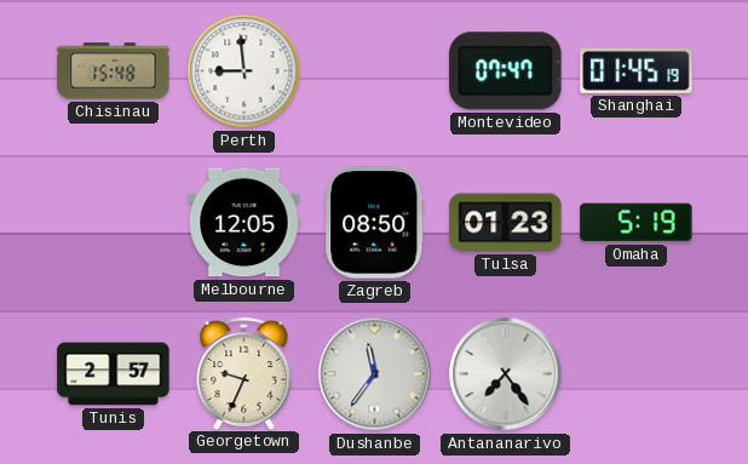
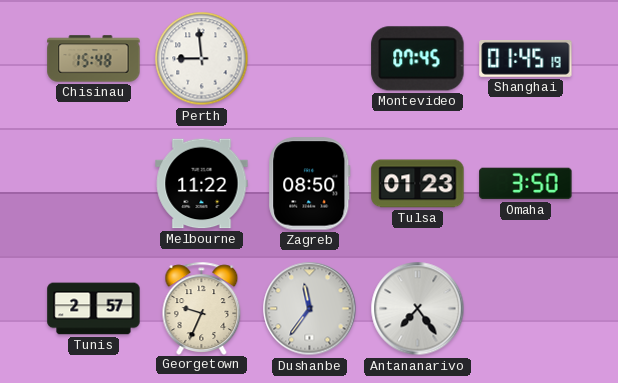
Montevideo: 07:47 -> 07:45
Melbourne: 12:05 -> 11:22
Omaha: 5:19 -> 3:50
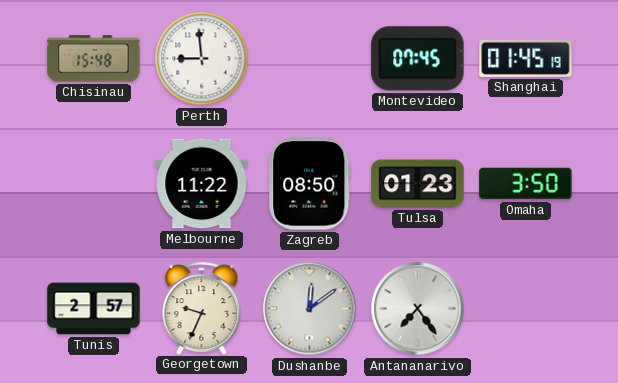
Dushanbe: 11:36 -> 12:09
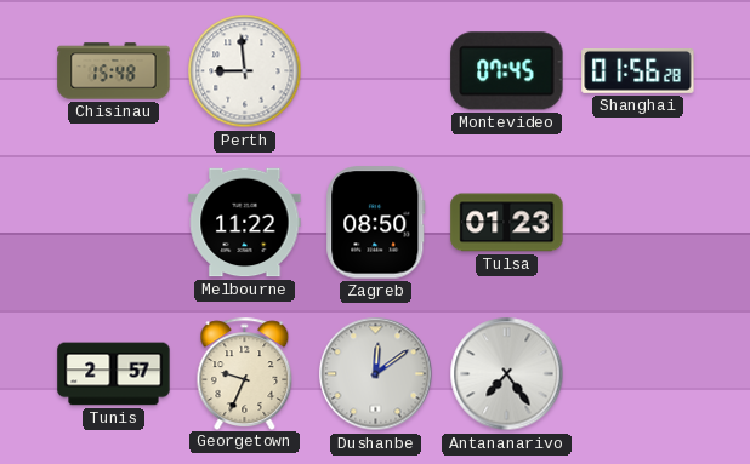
Shanghai: 01:45 -> 01:56
Omaha: 3:50 -> none
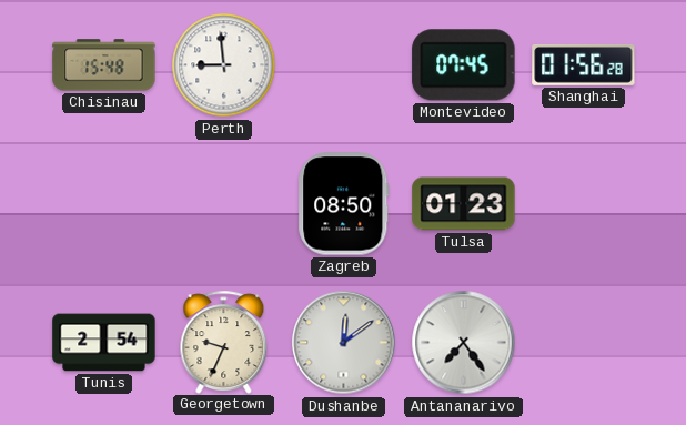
Melbourne: 11:22 -> none
Tunis: 2:57 -> 2:54
